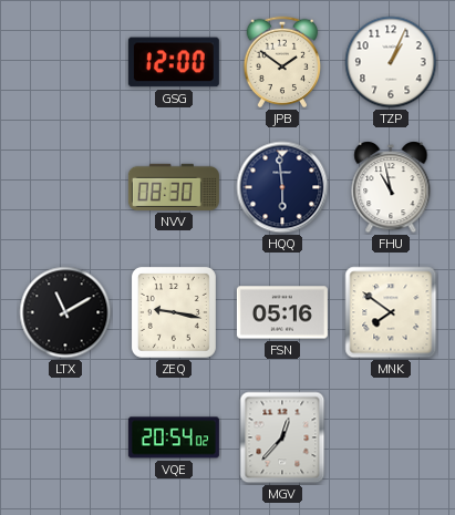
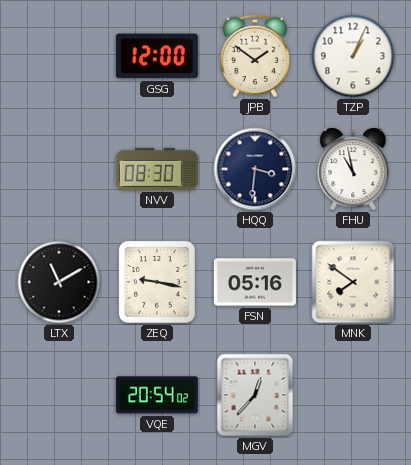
HQQ: 5:59 -> 3:31
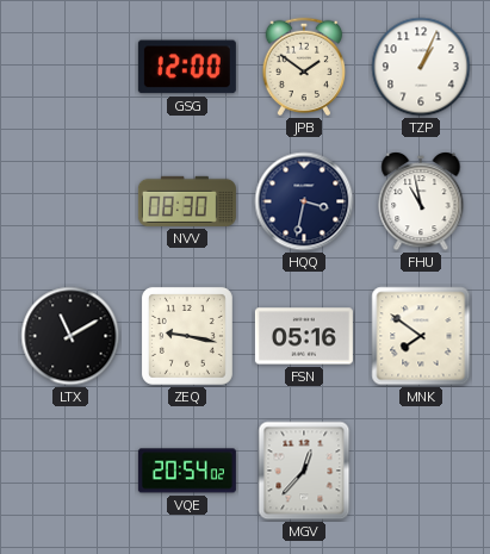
HQQ: 3:31 -> 3:32
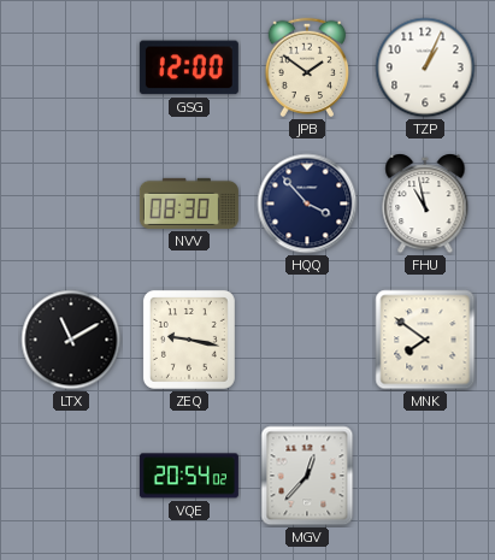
HQQ: 3:32 -> 3:53
FSN: 05:16 -> none
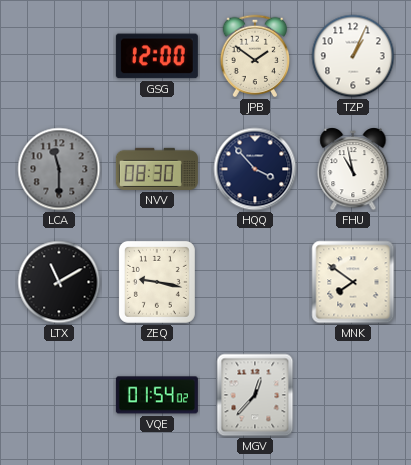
LCA: none -> 11:30
VQE: 20:54 -> 01:54
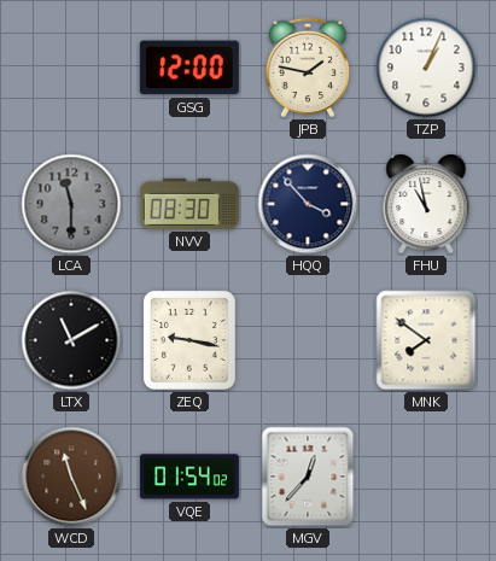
JPB: 1:51 -> 1:47
WCD: none -> 11:26
